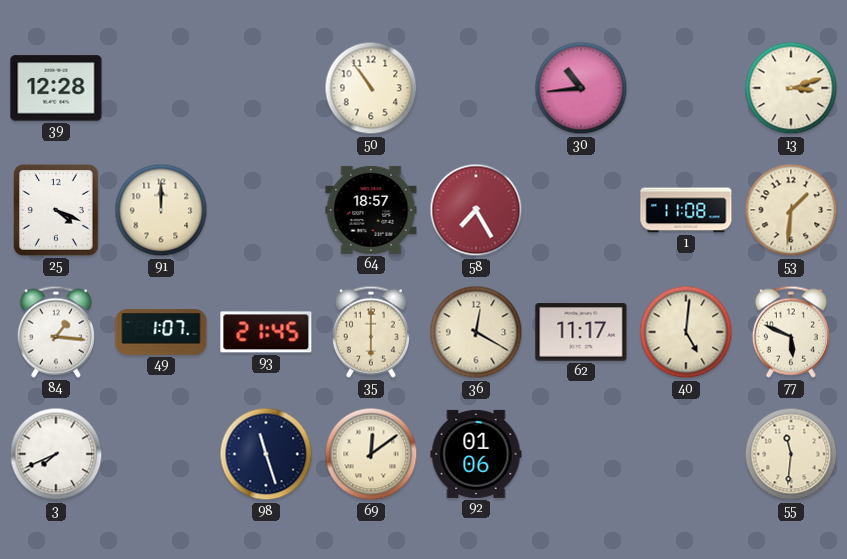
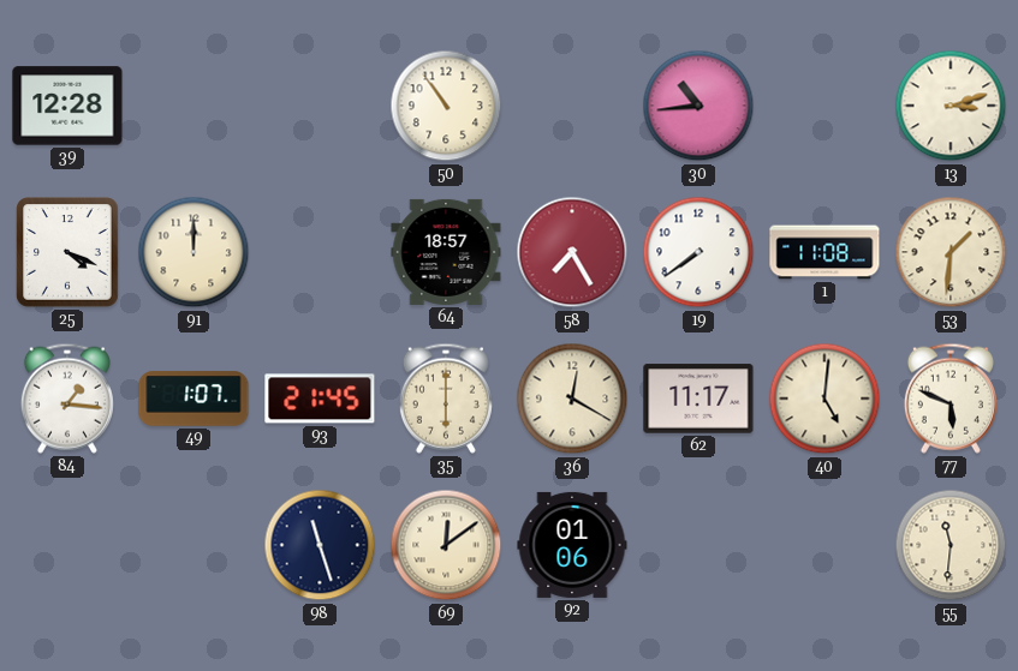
19: none -> 7:39
3: 7:41 -> none
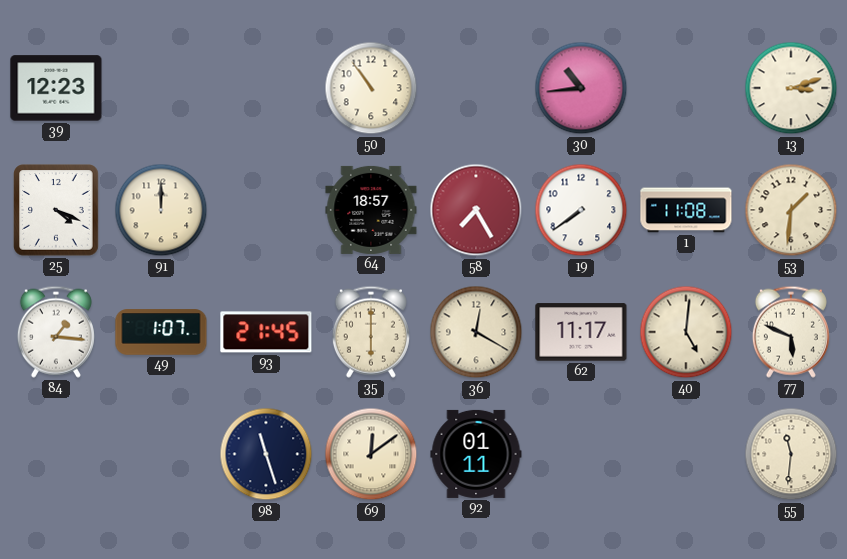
39: 12:28 -> 12:23
92: 01:06 -> 01:11
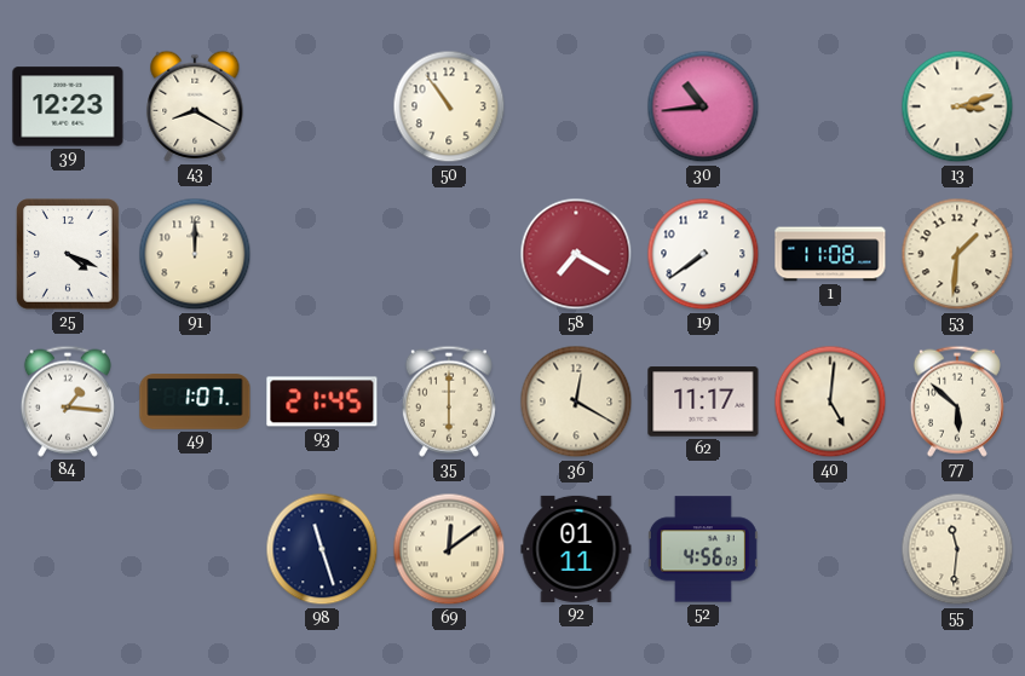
43: none -> 8:20
64: 18:57 -> none
58: 7:25 -> 7:20
77: 5:49 -> 5:52
52: none -> 4:56
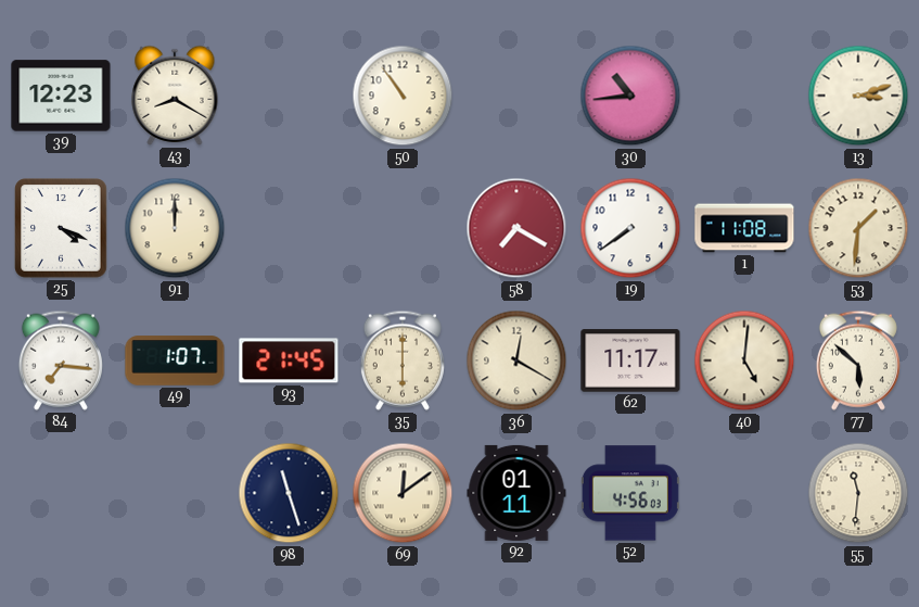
84: 1:16 -> 7:16
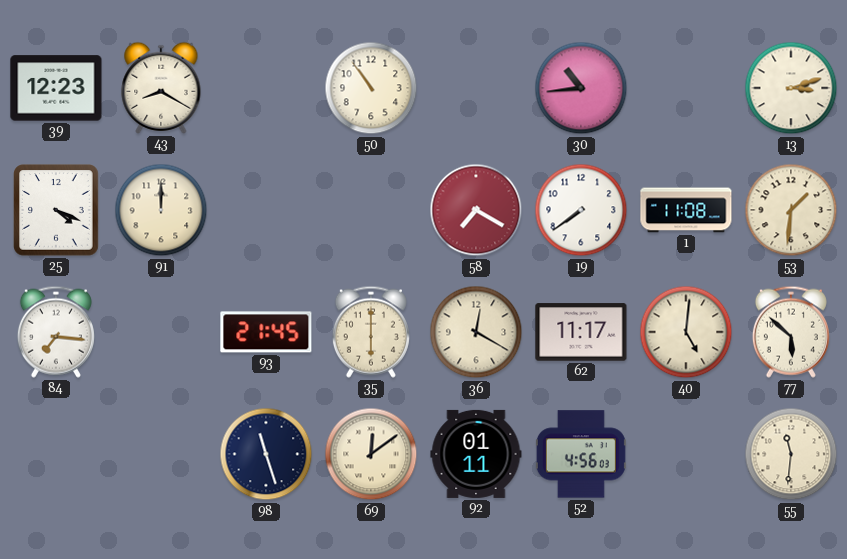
49: 1:07 -> none
